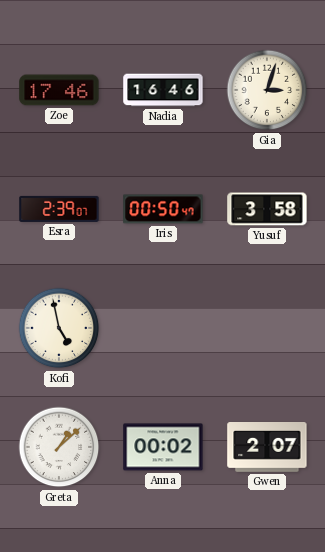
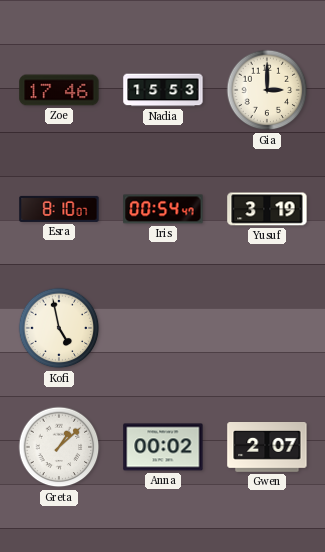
Nadia: 16:46 -> 15:53
Gia: 3:03 -> 3:00
Esra: 2:39 -> 8:10
Iris: 00:50 -> 00:54
Yusuf: 3:58 -> 3:19
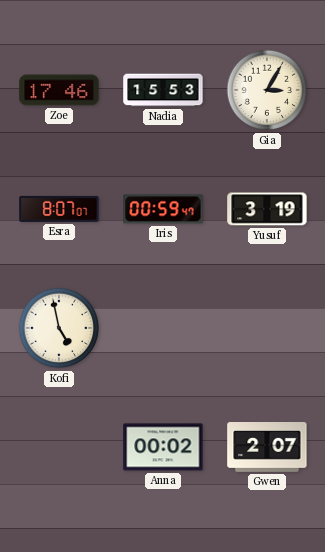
Gia: 3:00 -> 3:05
Esra: 8:10 -> 8:07
Iris: 00:54 -> 00:59
Greta: 1:08 -> none
